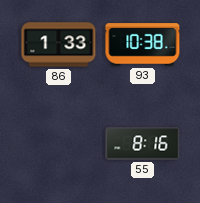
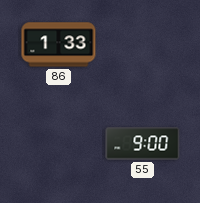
93: 10:38 -> none
55: 8:16 -> 9:00
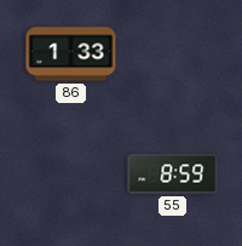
55: 9:00 -> 8:59
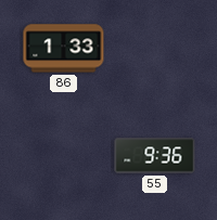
55: 8:59 -> 9:36
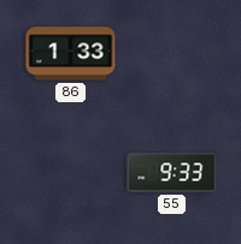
55: 9:36 -> 9:33
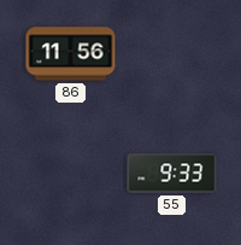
86: 1:33 -> 11:56
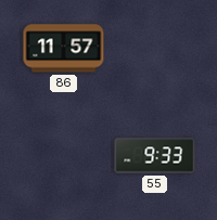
86: 11:56 -> 11:57
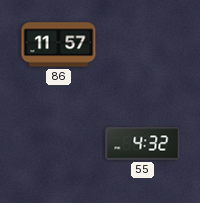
55: 9:33 -> 4:32
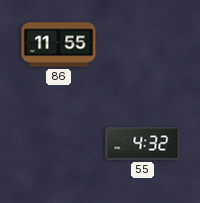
86: 11:57 -> 11:55
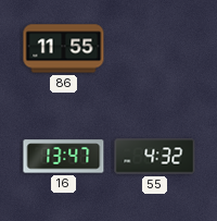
16: none -> 13:47
